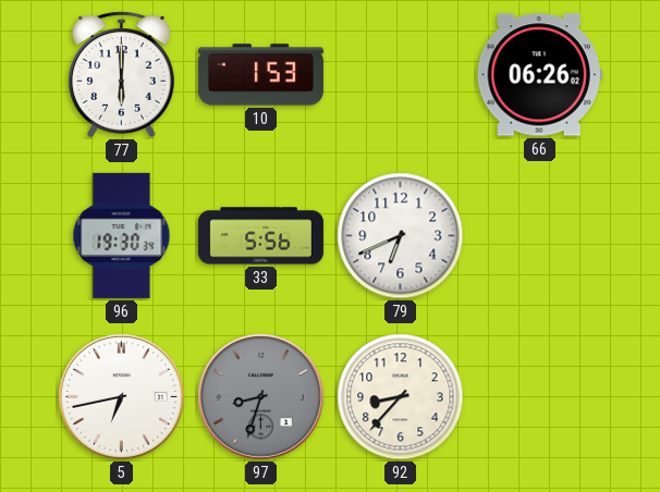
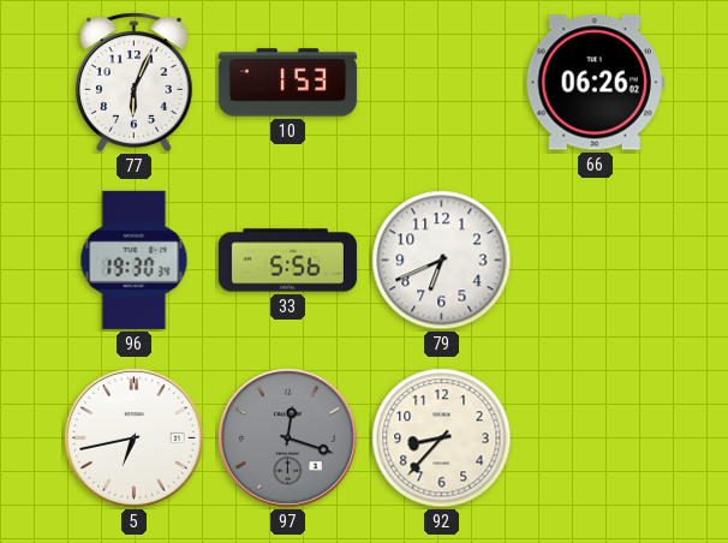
77: 6:00 -> 6:04
97: 8:33 -> 12:18
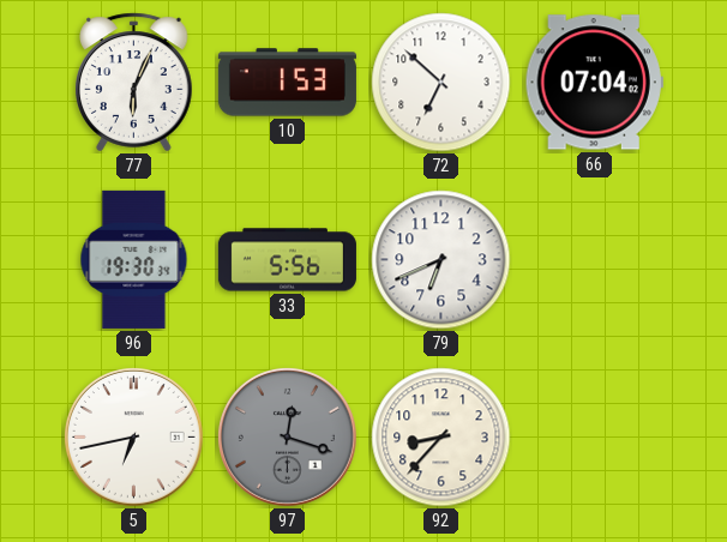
72: none -> 6:52
66: 06:26 -> 07:04
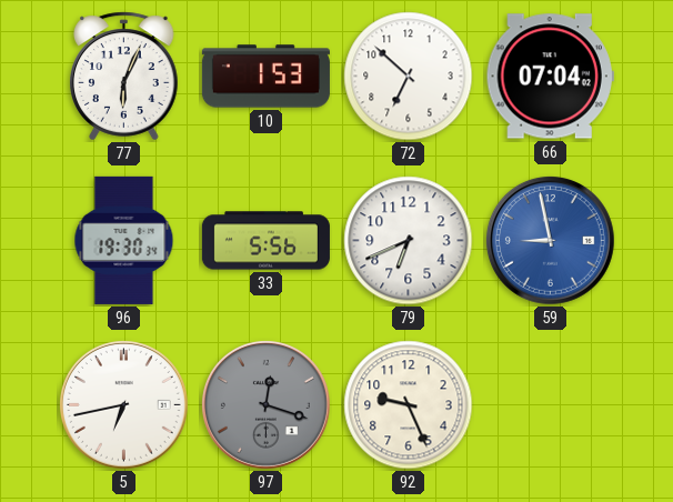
59: none -> 8:58
92: 8:37 -> 9:26
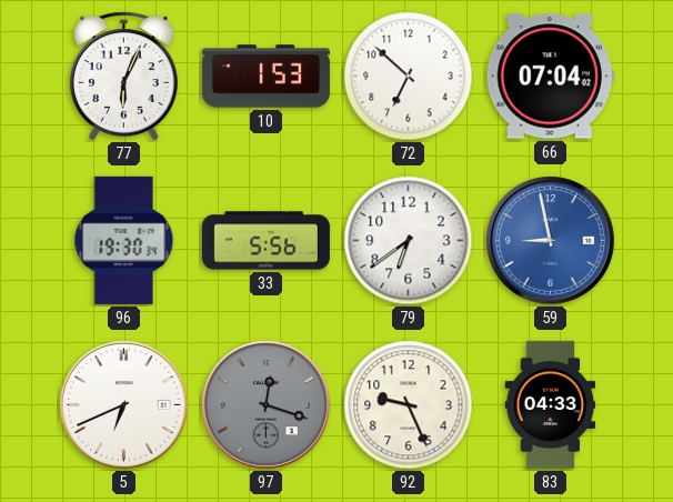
79: 6:41 -> 6:39
5: 6:43 -> 6:41
83: none -> 04:33
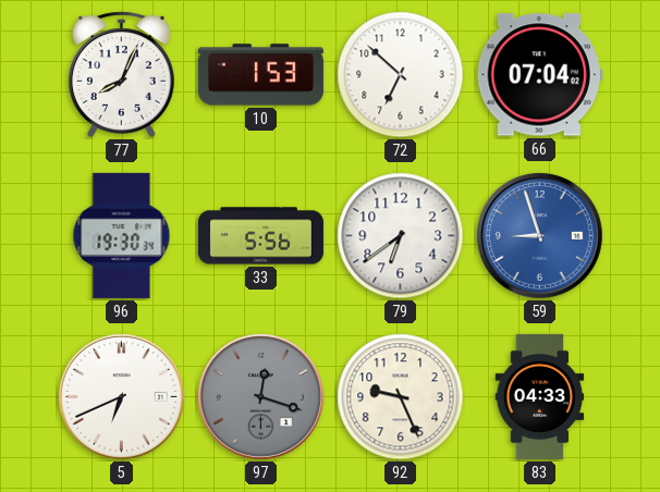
77: 6:04 -> 8:04
59: 8:58 -> 8:57
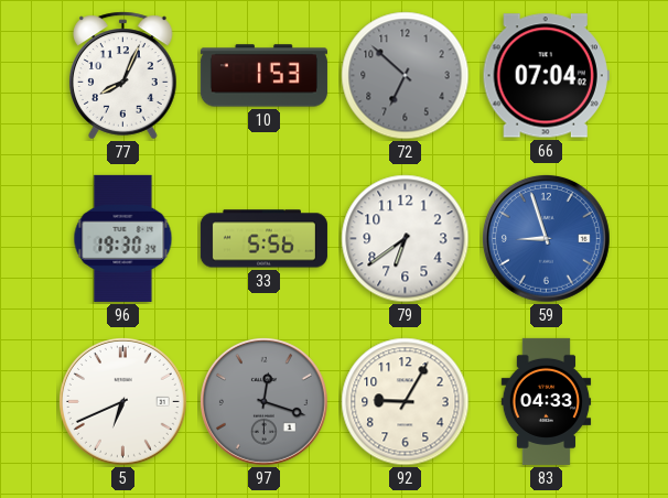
72 dial: white -> grey
92: 9:26 -> 9:05
